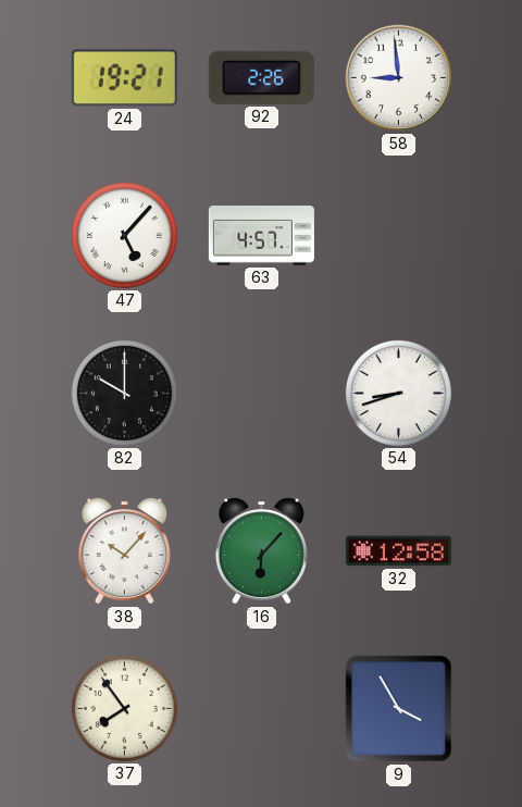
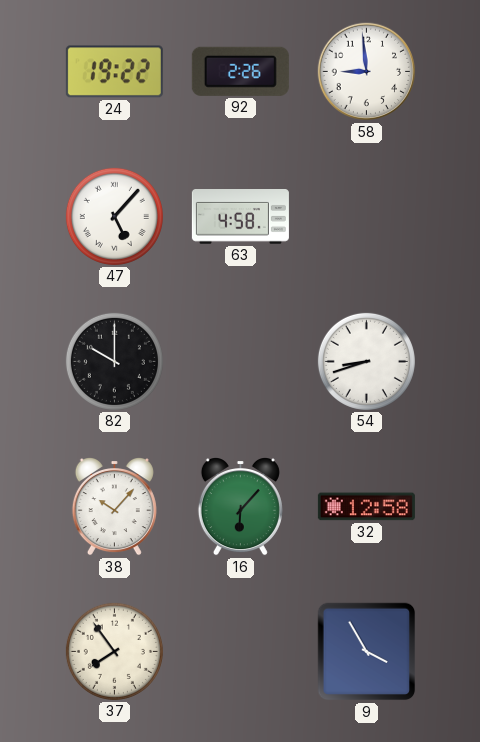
24: 19:21 -> 19:22
63: 4:57 -> 4:58
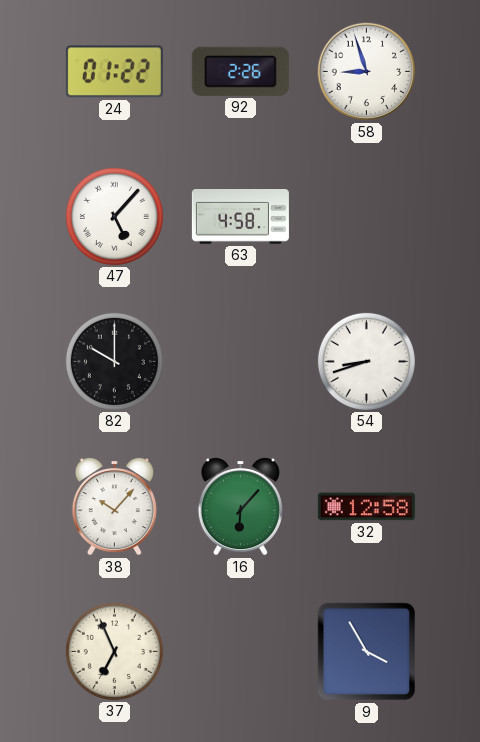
24: 19:22 -> 01:22
58: 8:59 -> 8:57
37: 7:54 -> 6:56
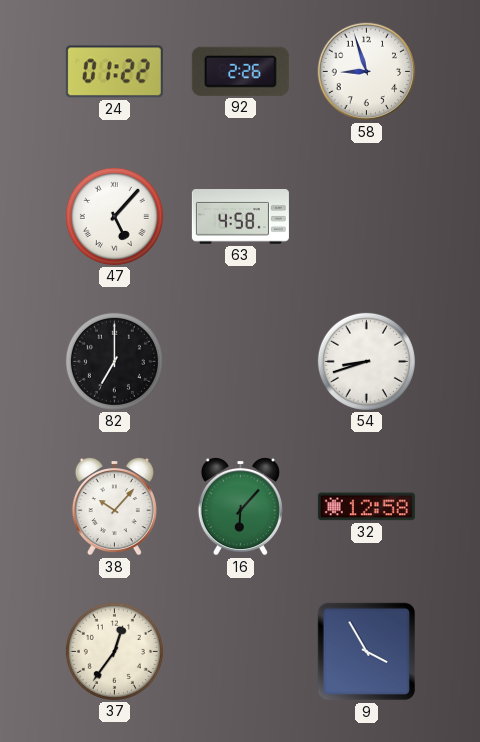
82: 10:00 -> 7:00
37: 6:56 -> 12:36
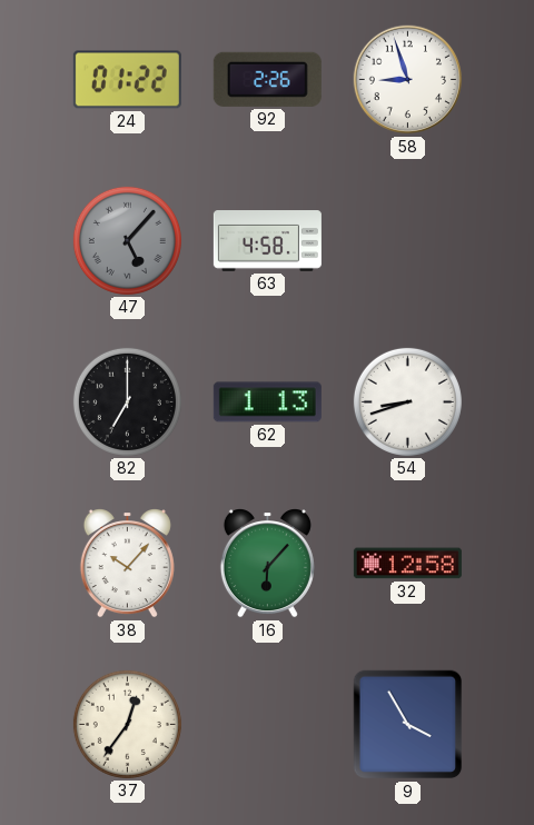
47 dial: white -> grey
62: none -> 1:13
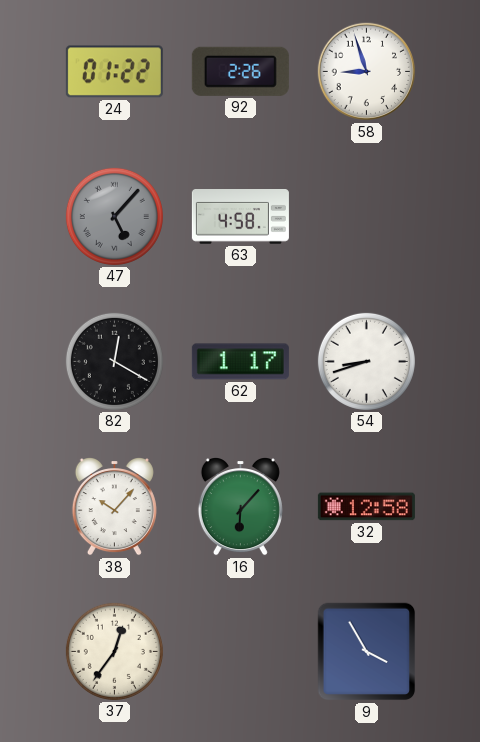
82: 7:00 -> 12:20
62: 1:13 -> 1:17
